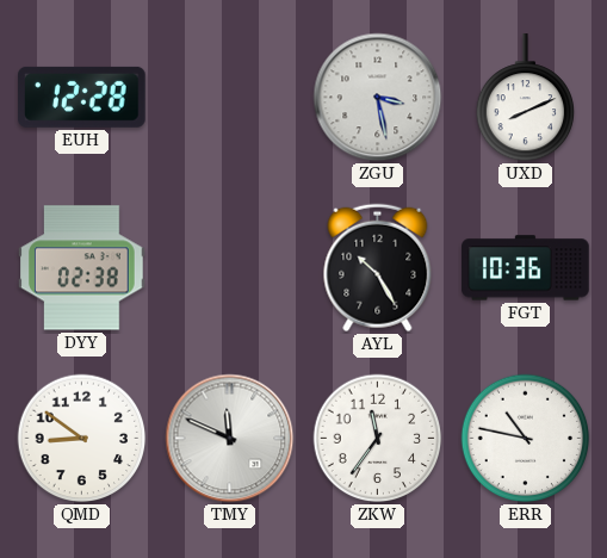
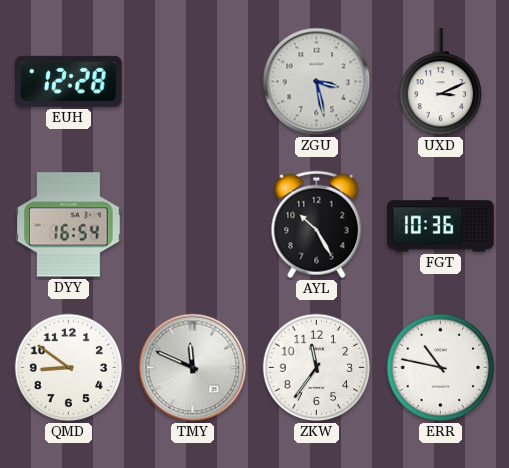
UXD: 8:11 -> 3:11
DYY: 02:38 -> 16:54
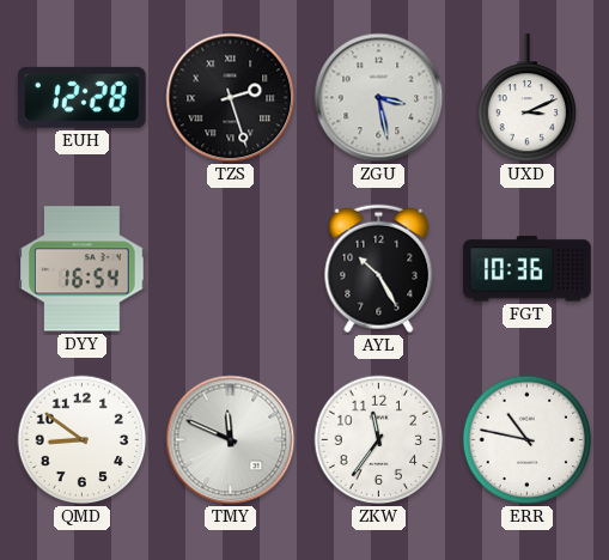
TZS: none -> 2:27
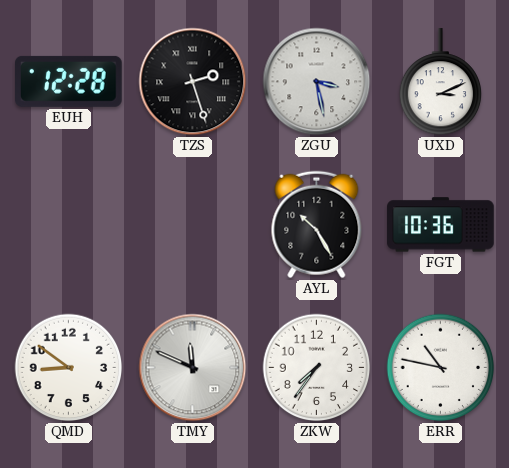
DYY: 16:54 -> none
ZKW: 11:36 -> 7:36
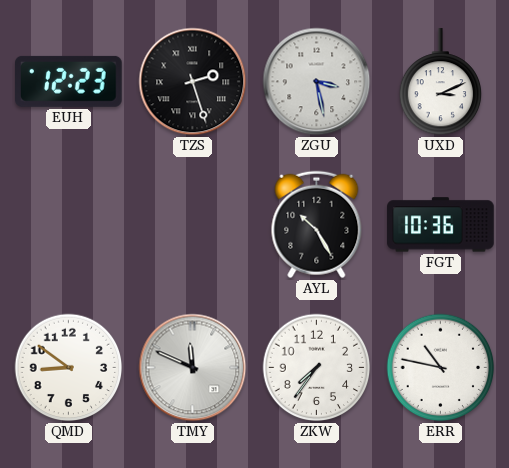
EUH: 12:28 -> 12:23
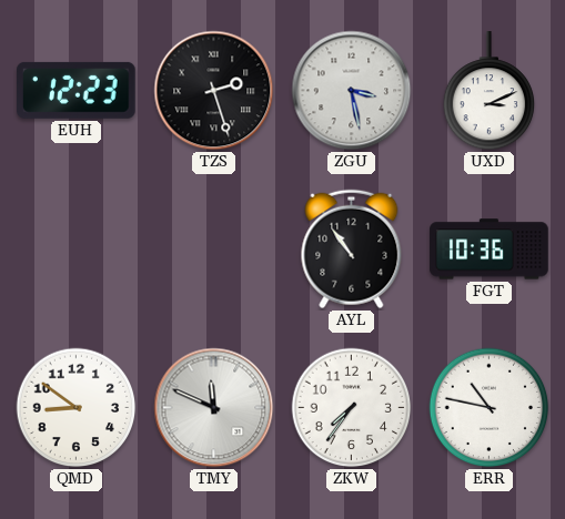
AYL: 10:25 -> 10:54
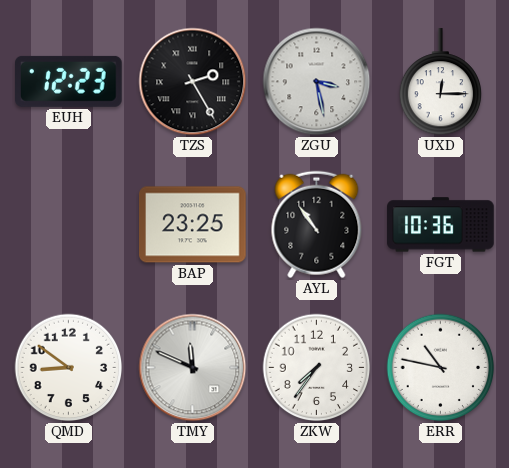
TZS: 2:27 -> 2:25
UXD: 3:11 -> 12:15
BAP: none -> 23:25
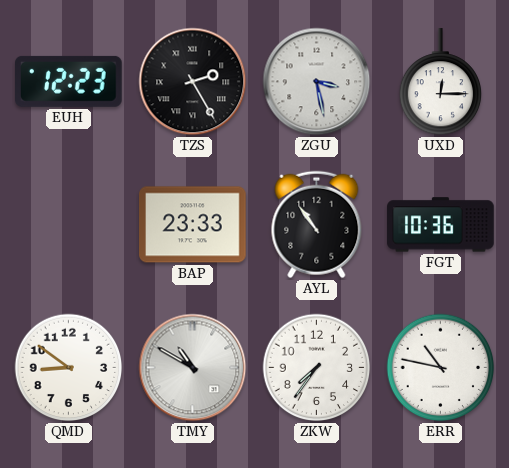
BAP: 23:25 -> 23:33
TMY: 11:49 -> 10:50
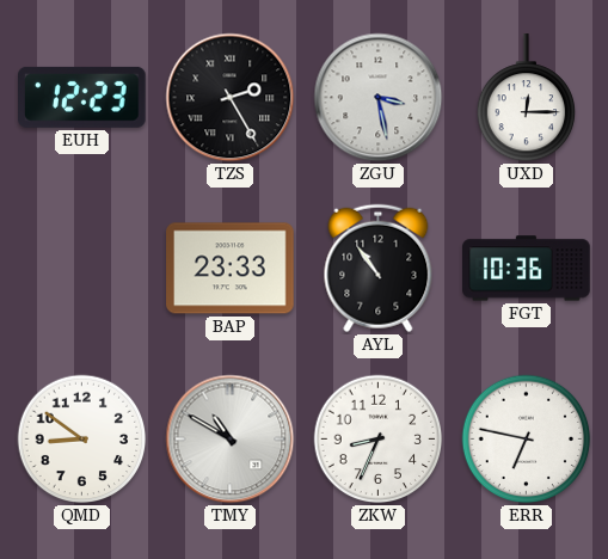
ZKW: 7:36 -> 8:34
ERR: 10:47 -> 6:47
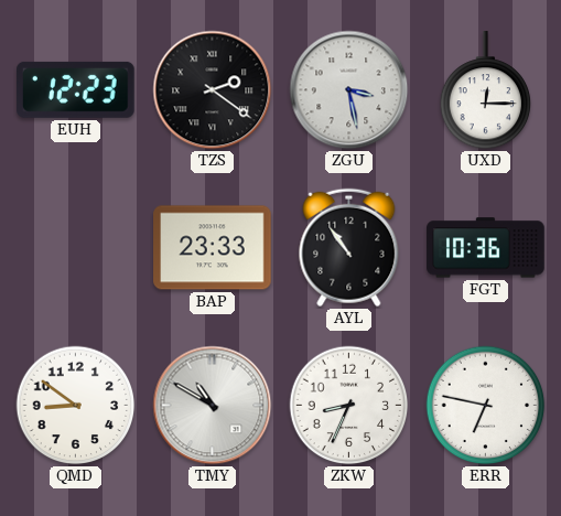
TZS: 2:25 -> 2:21
